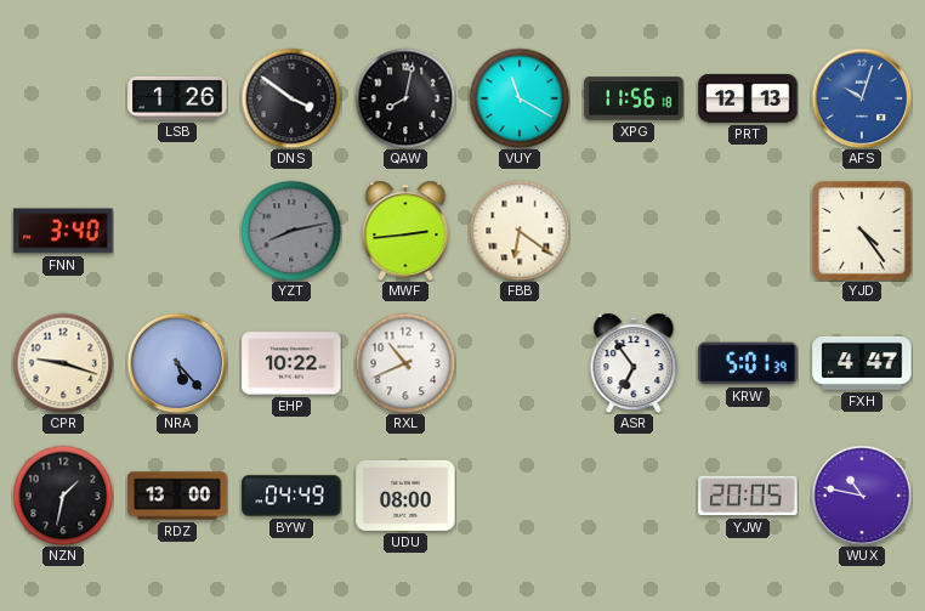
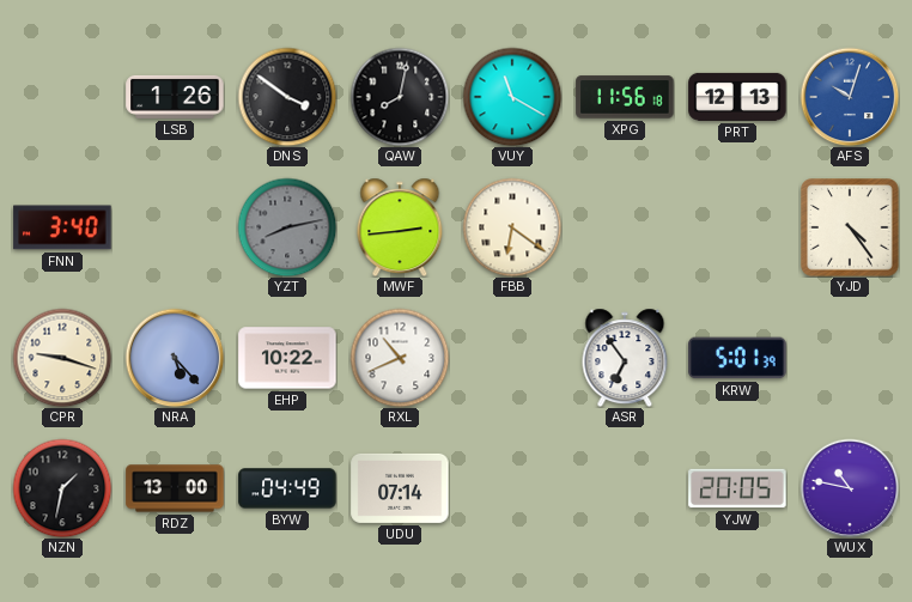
FXH: 4:47 -> none
UDU: 08:00 -> 07:14
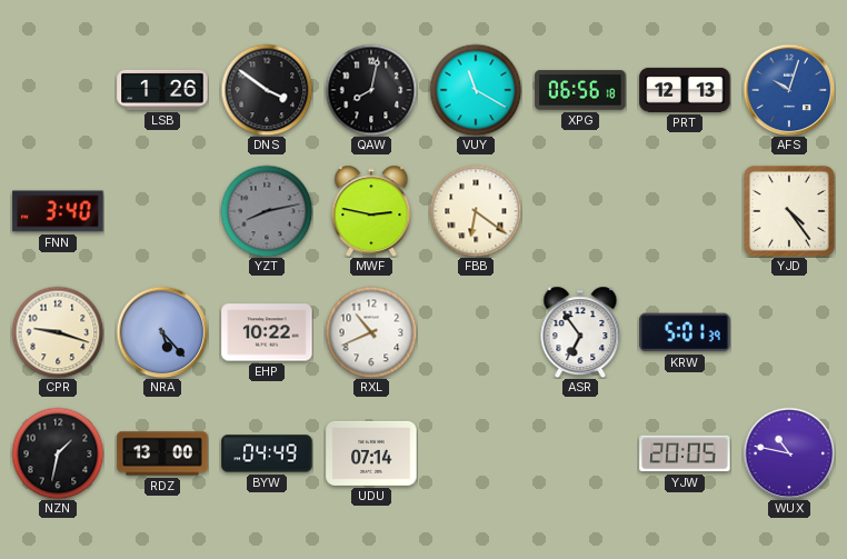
XPG: 11:56 -> 06:56
MWF: 2:44 -> 2:47
